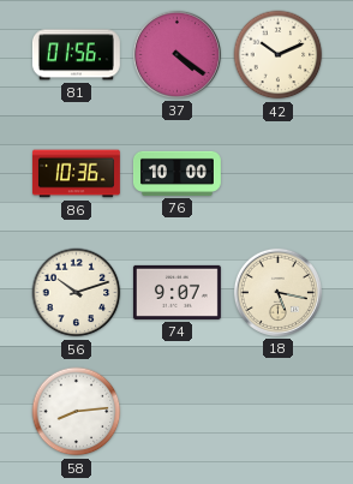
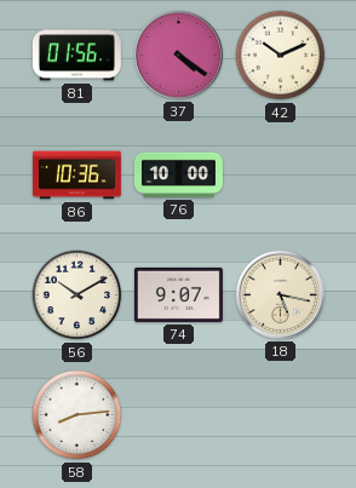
56: 10:12 -> 10:10
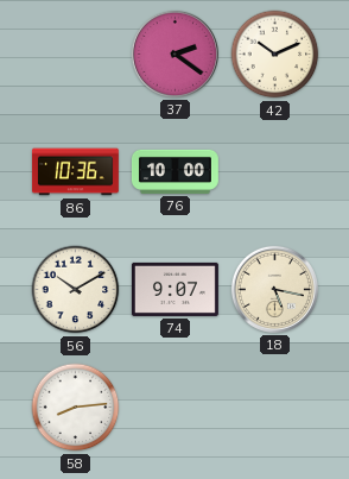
81: 01:56 -> none
37: 4:21 -> 2:21
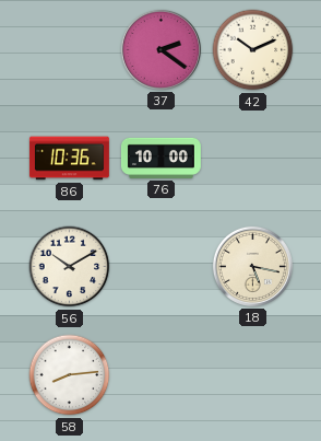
74: 9:07 -> none
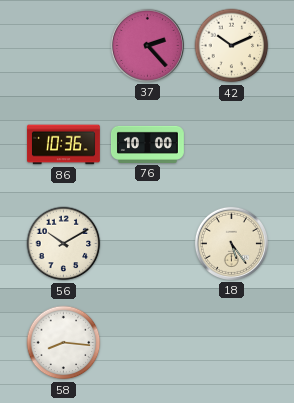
37: 2:21 -> 2:23
18: 5:17 -> 5:24
58: 8:14 -> 8:16
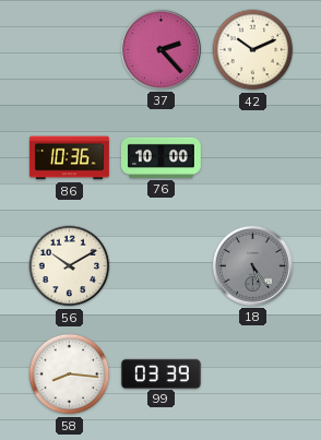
18 dial: cream -> grey
99: none -> 03:39
